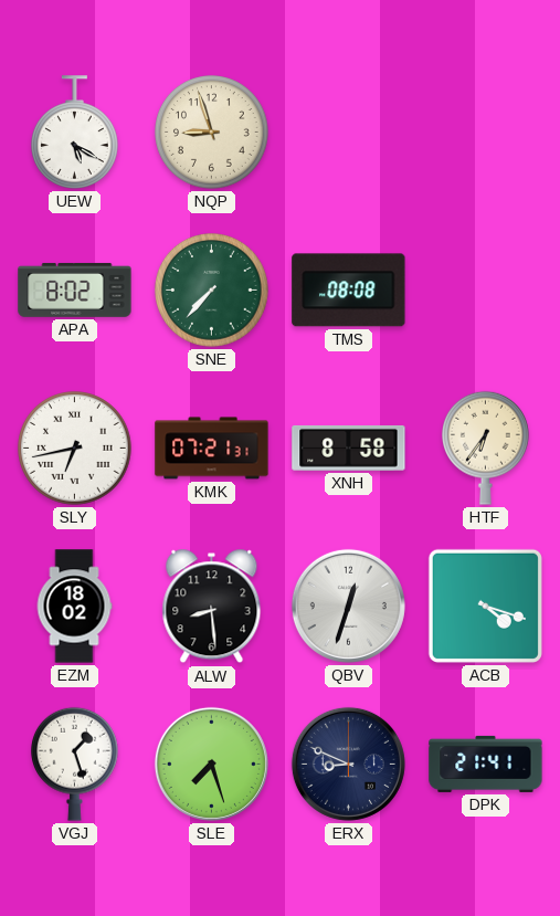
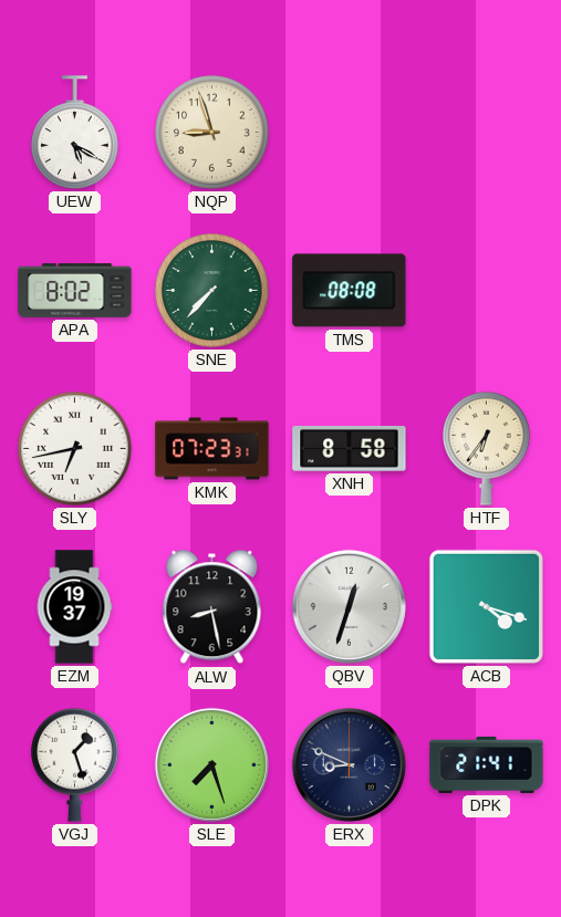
KMK: 07:21 -> 07:23
EZM: 18:02 -> 19:37
ALW: 8:29 -> 8:28
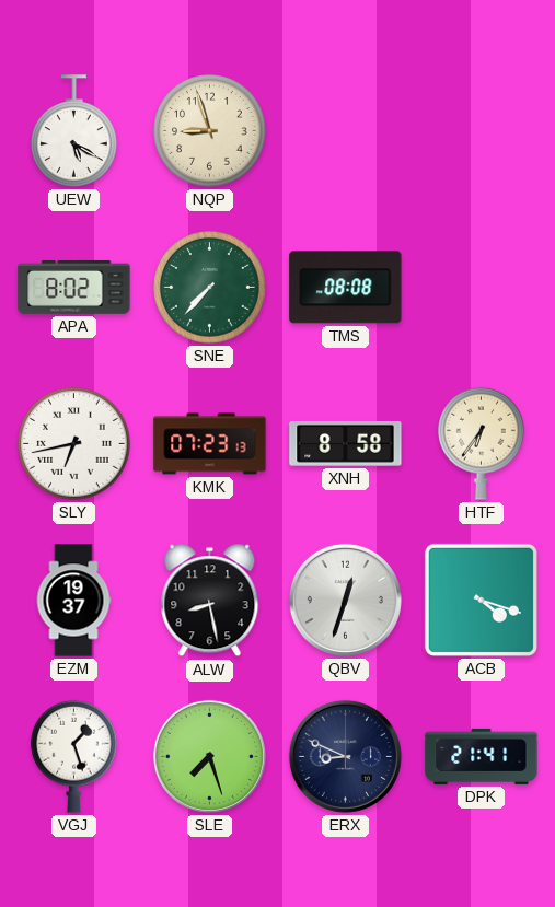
KMK: 07:23:31 -> 07:23:13
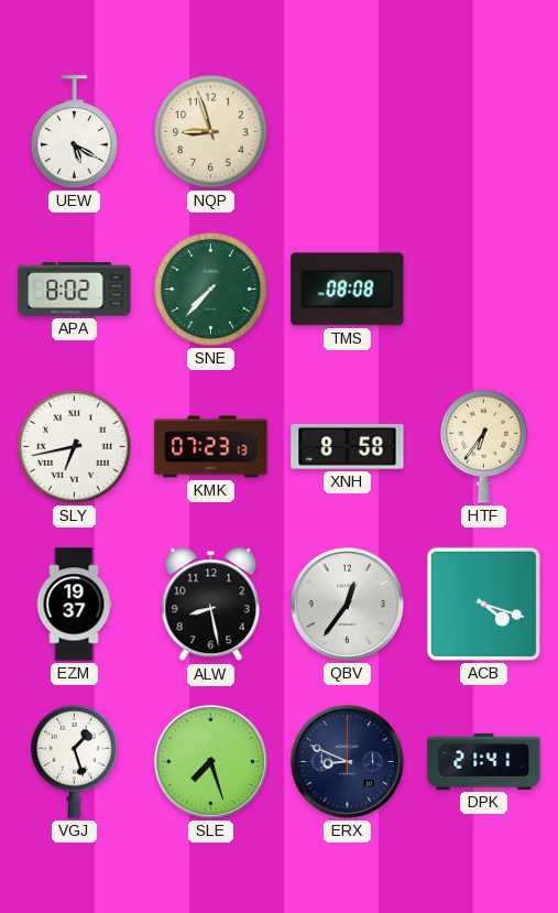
QBV: 12:33 -> 12:36
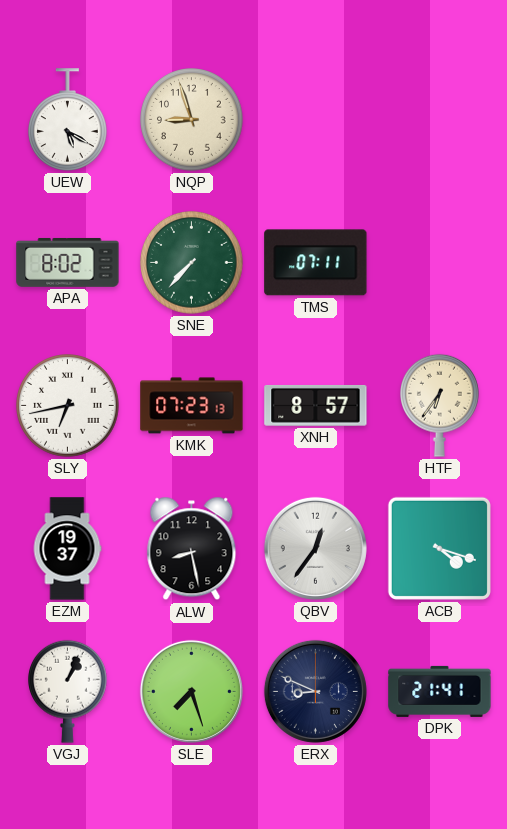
TMS: 08:08 -> 07:11
XNH: 8:58 -> 8:57
VGJ: 1:27 -> 1:04
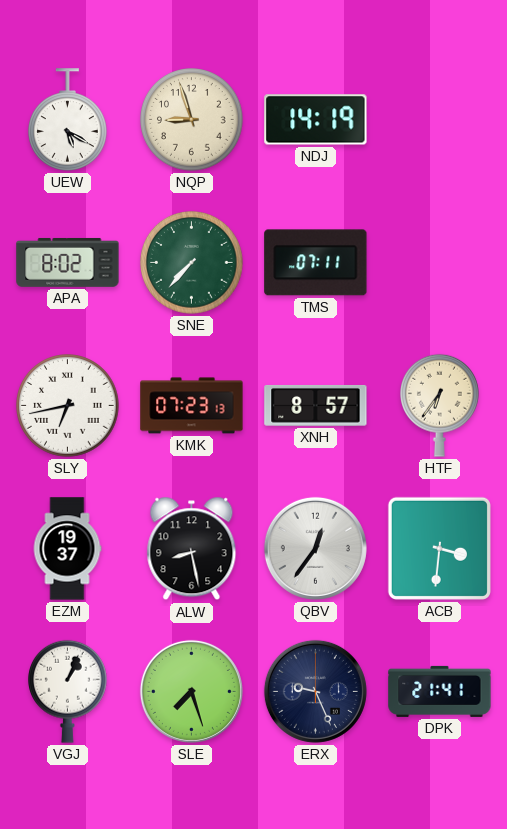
NDJ: none -> 14:19
ACB: 4:18 -> 3:31
ERX: 8:49 -> 9:26
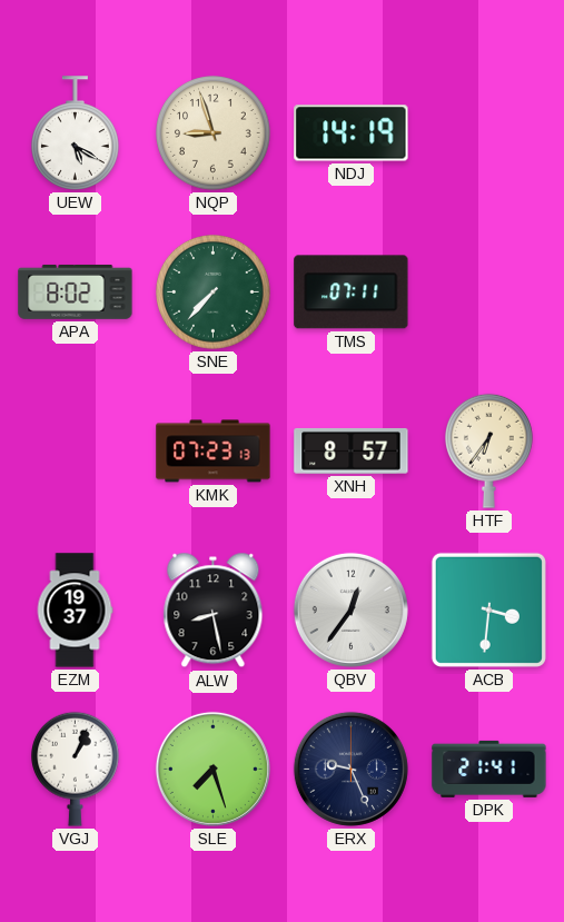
SLY: 6:43 -> none
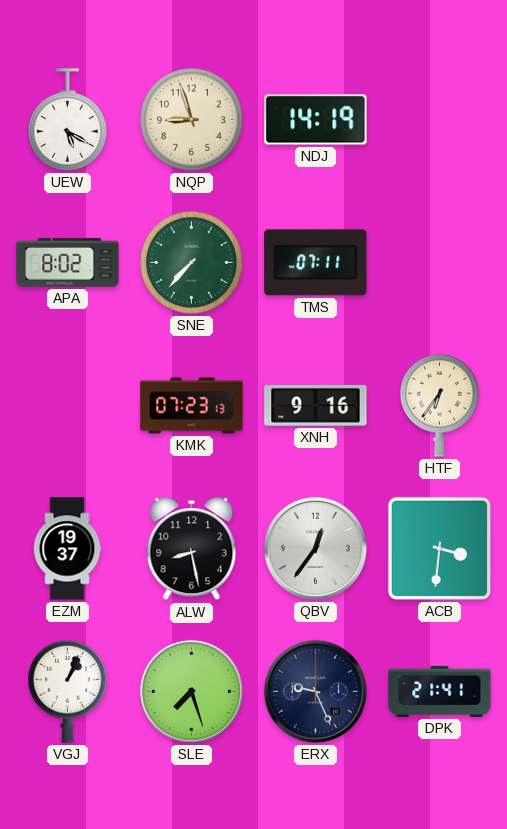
XNH: 8:57 -> 9:16
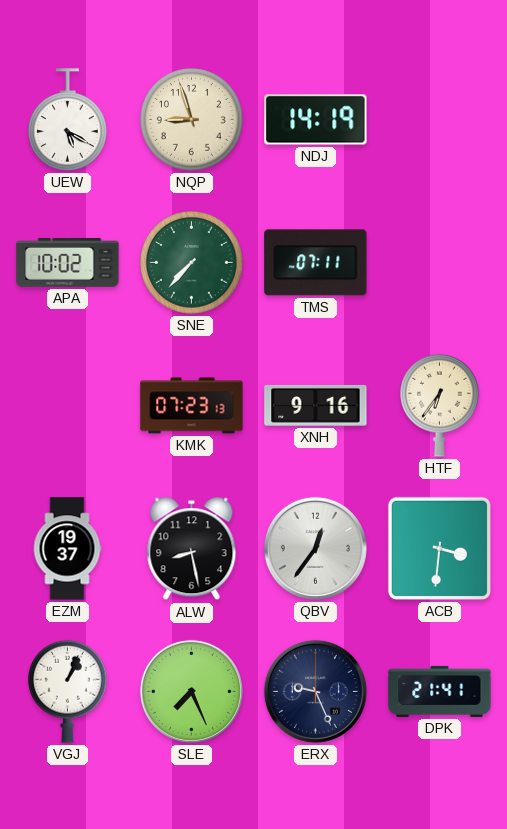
APA: 8:02 -> 10:02
SLE: 7:27 -> 7:26
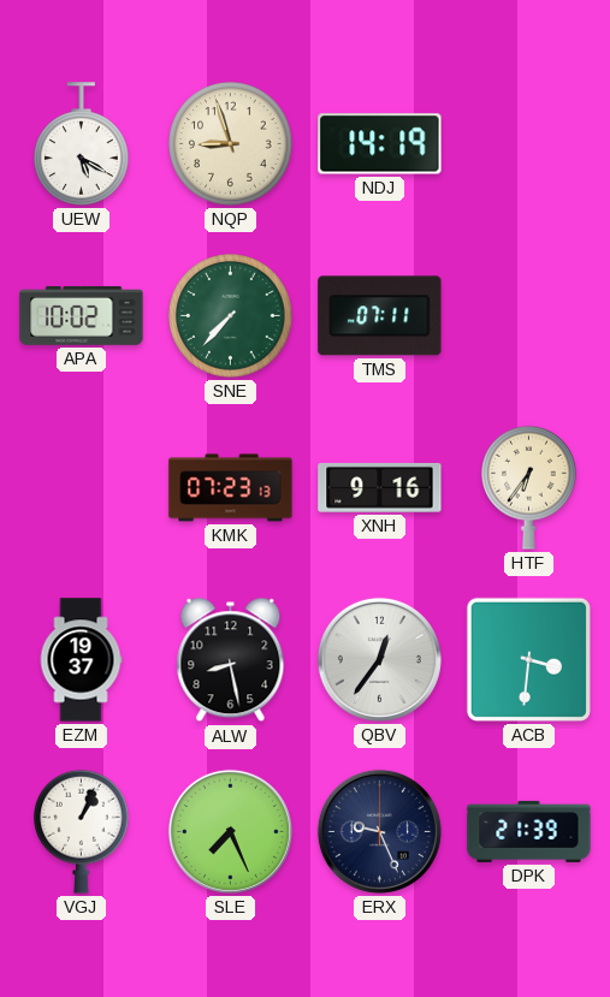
DPK: 21:41 -> 21:39
